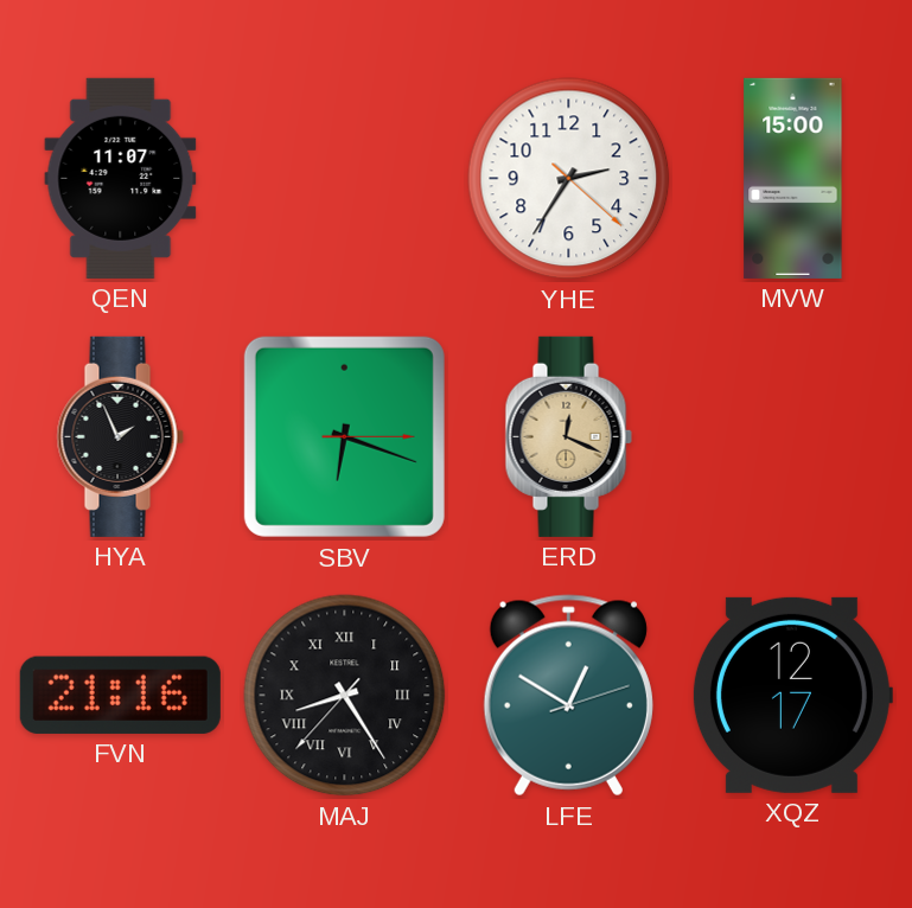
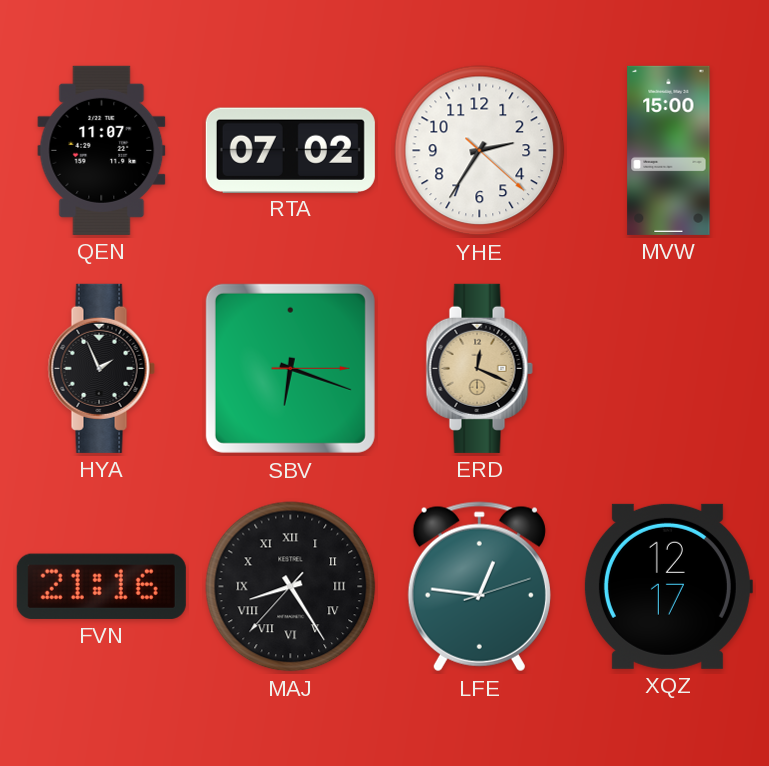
RTA: none -> 07:02
LFE: 12:50 -> 12:46
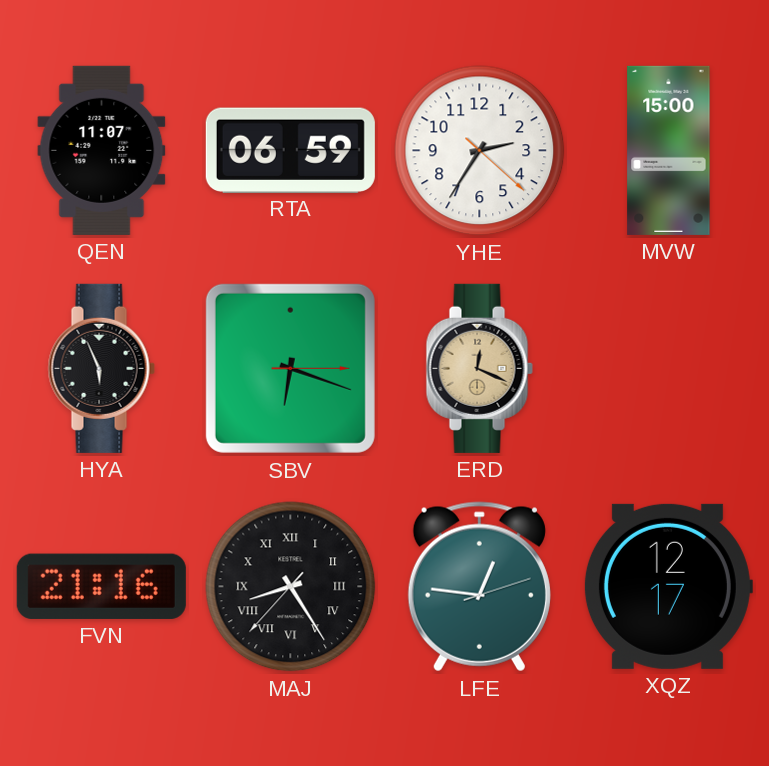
RTA: 07:02 -> 06:59
HYA: 1:56 -> 5:56
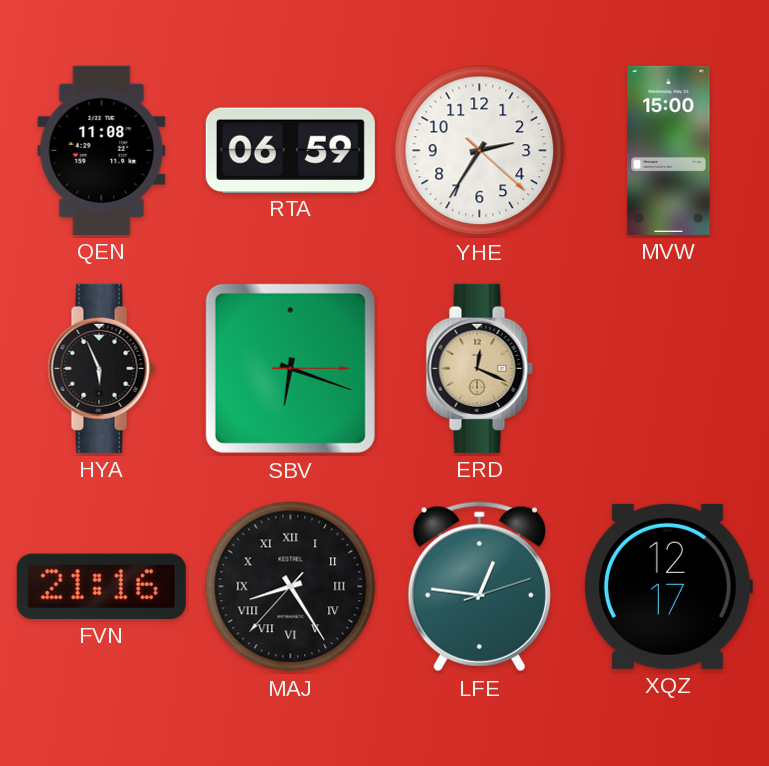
QEN: 11:07 -> 11:08
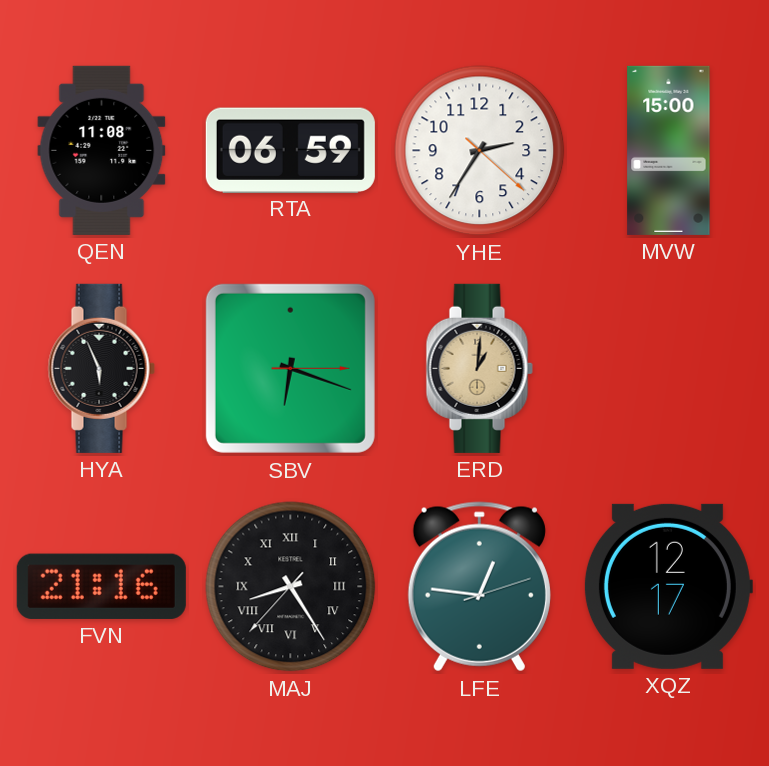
ERD: 12:19 -> 1:01
